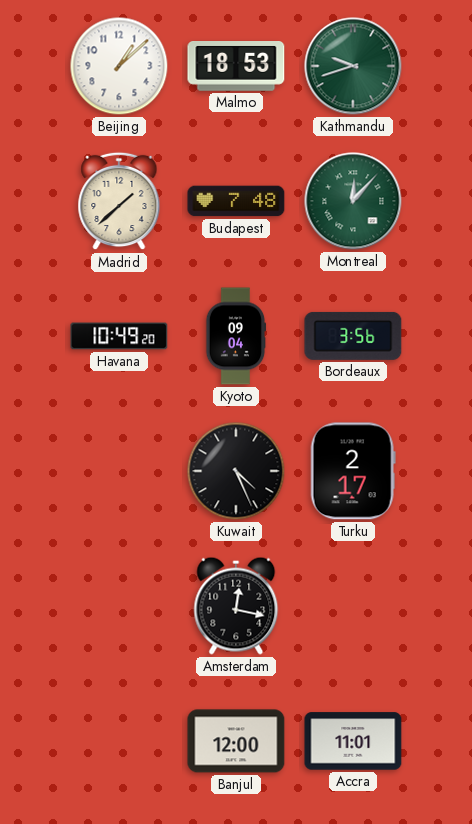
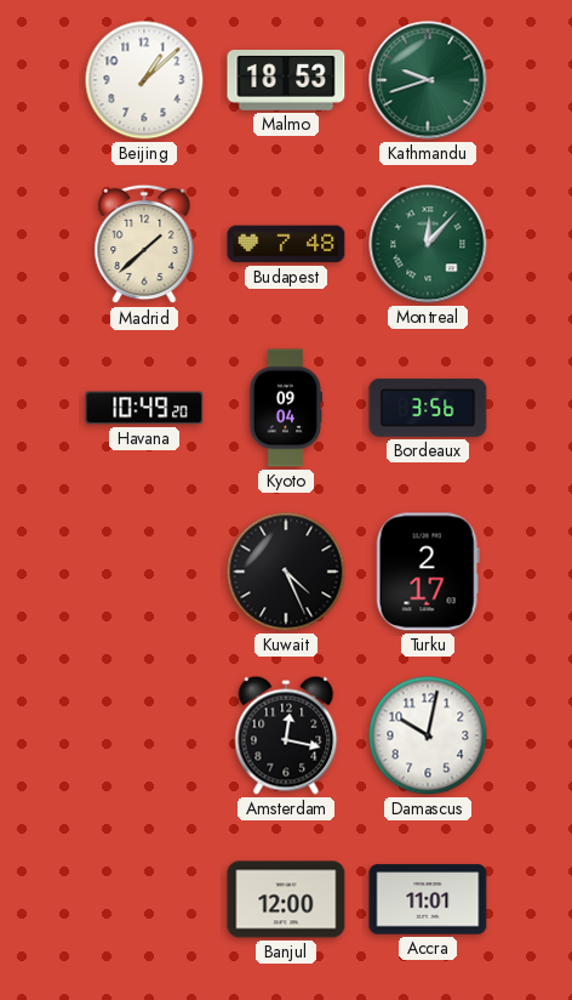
Damascus: none -> 10:02
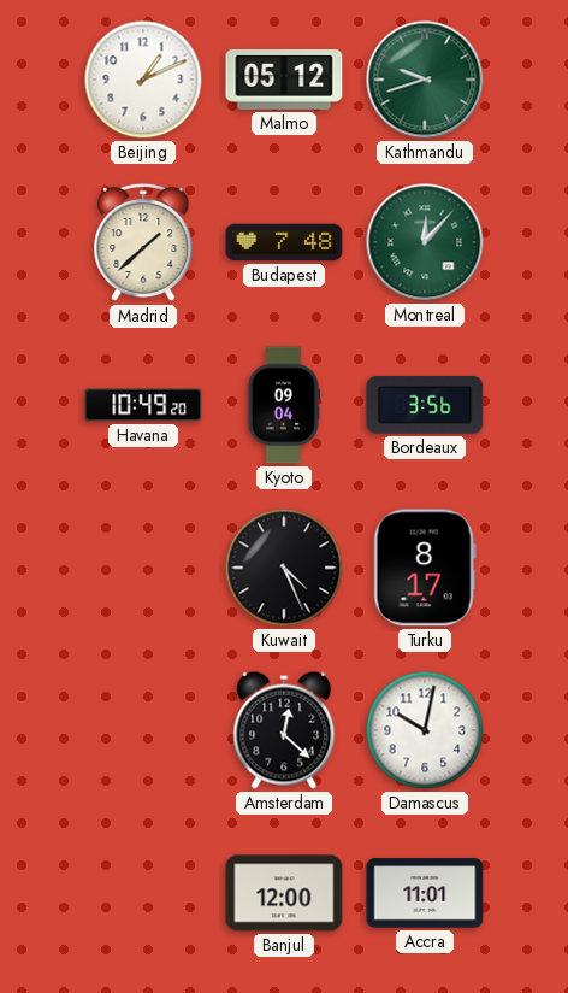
Beijing: 1:08 -> 1:11
Malmo: 18:53 -> 05:12
Turku: 2:17 -> 8:17
Amsterdam: 12:17 -> 12:22
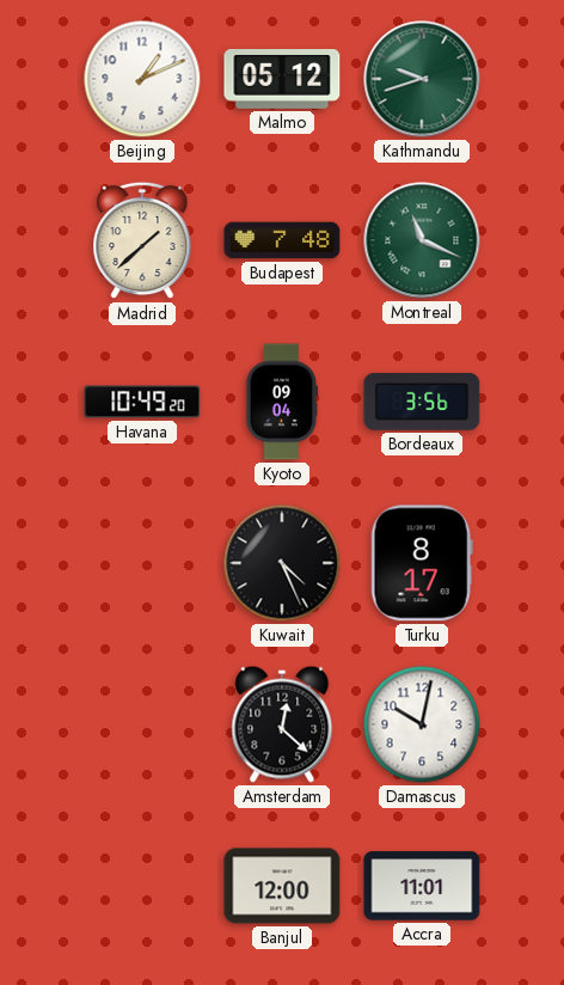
Montreal: 12:07 -> 11:19
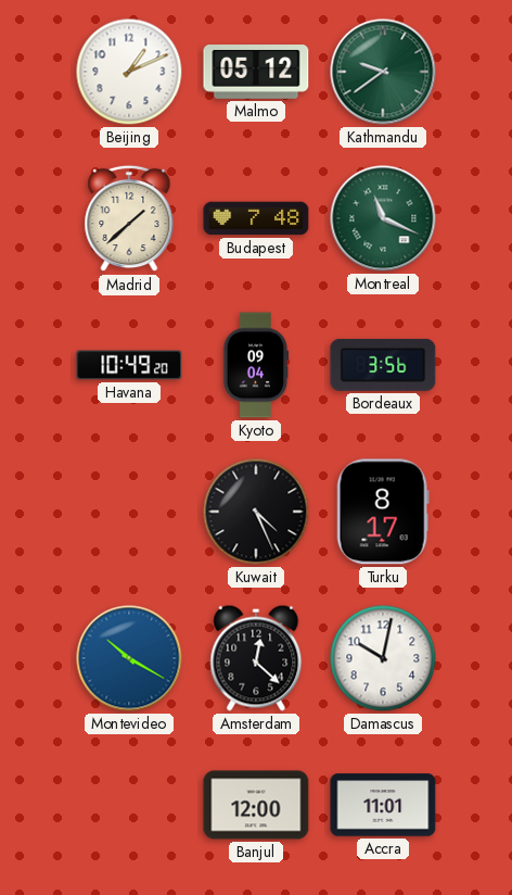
Kathmandu: 9:42 -> 9:39
Montevideo: none -> 10:20
